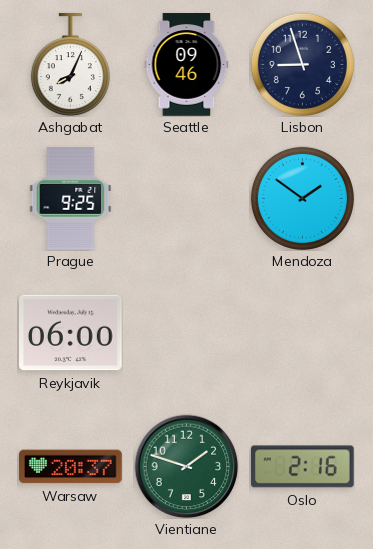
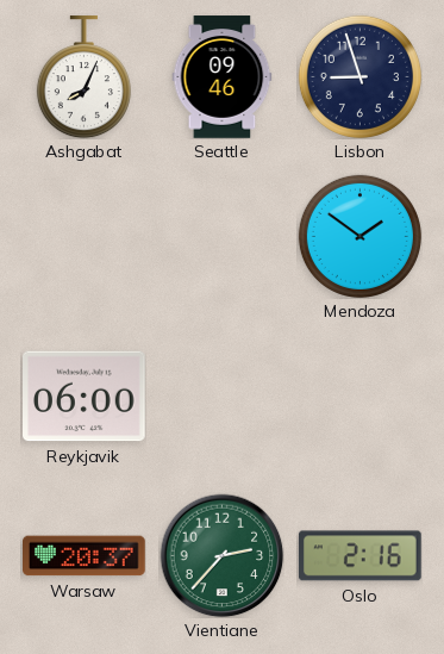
Prague: 9:25 -> none
Vientiane: 1:48 -> 2:37
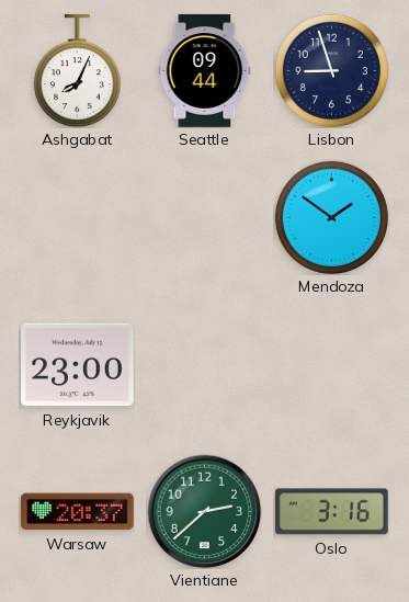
Seattle: 09:46 -> 09:44
Reykjavik: 06:00 -> 23:00
Vientiane: 2:37 -> 2:38
Oslo: 2:16 -> 3:16
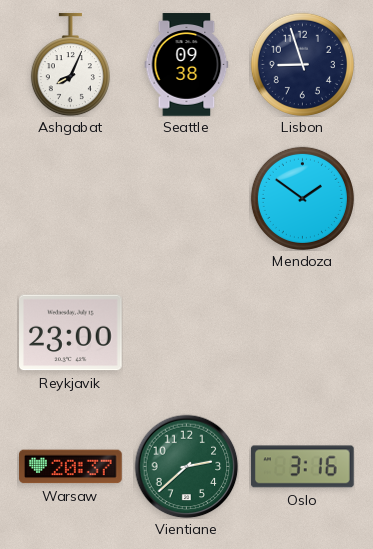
Seattle: 09:44 -> 09:38
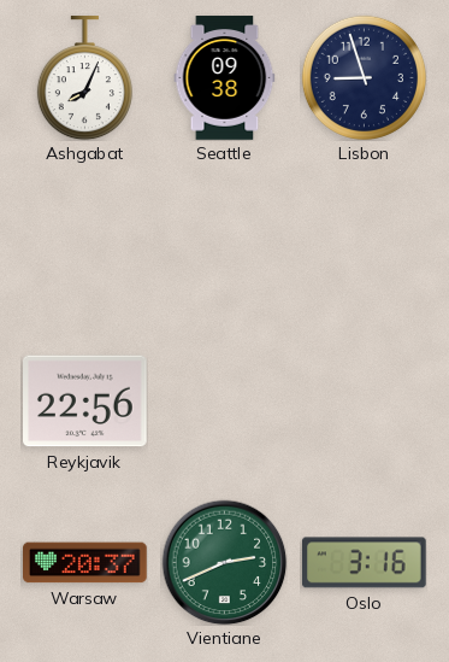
Mendoza: 1:51 -> none
Reykjavik: 23:00 -> 22:56
Vientiane: 2:38 -> 2:41
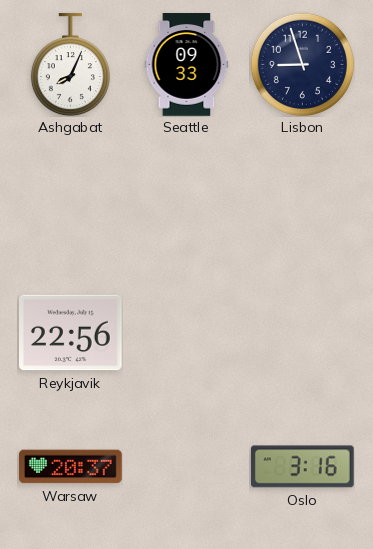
Seattle: 09:38 -> 09:33
Vientiane: 2:41 -> none
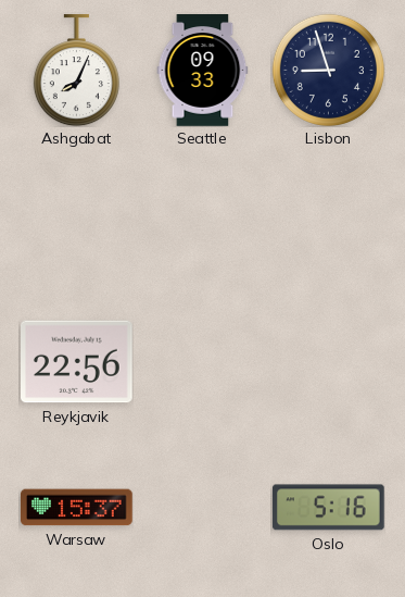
Warsaw: 20:37 -> 15:37
Oslo: 3:16 -> 5:16
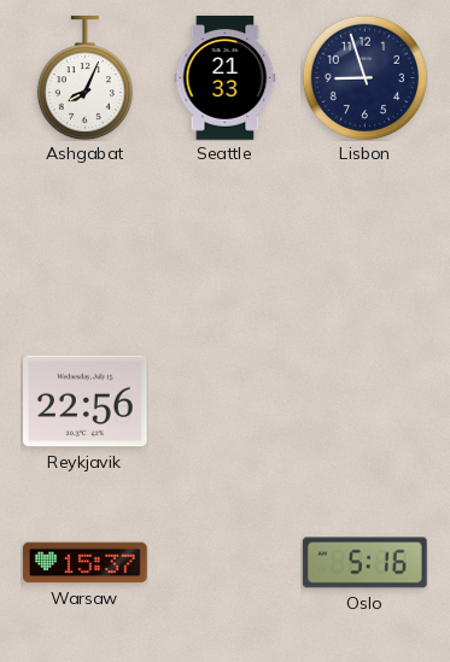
Seattle: 09:33 -> 21:33
